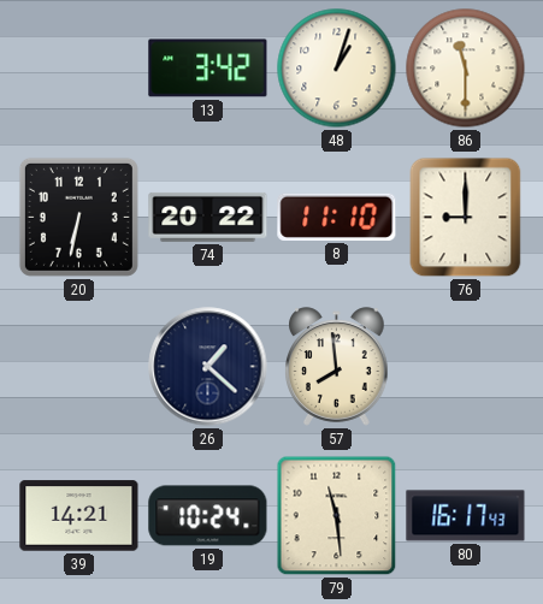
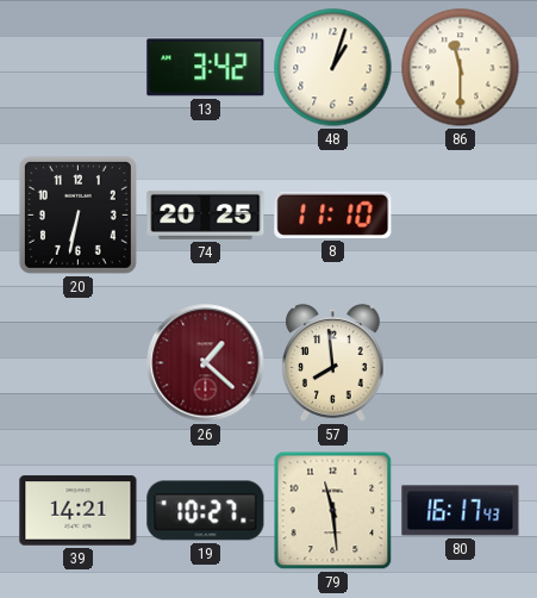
74: 20:22 -> 20:25
76: 9:00 -> none
26 dial: navy -> burgundy
19: 10:24 -> 10:27
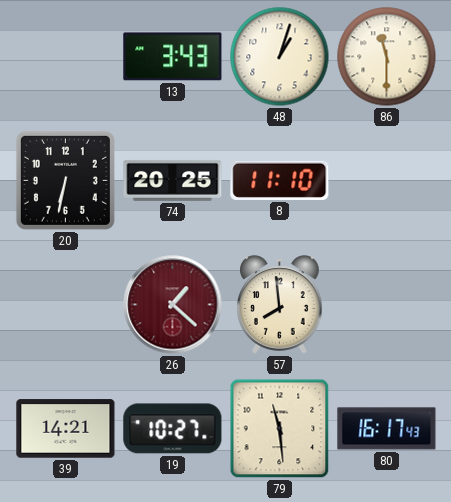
13: 3:42 -> 3:43
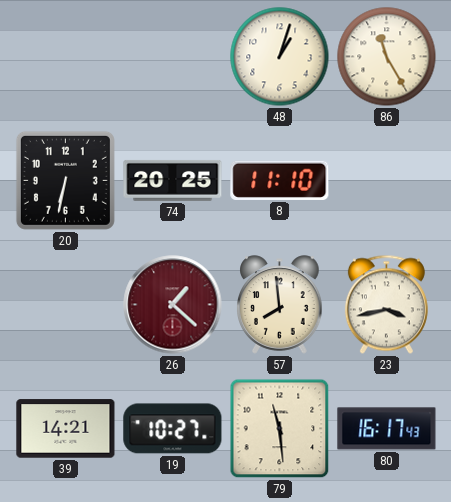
13: 3:43 -> none
86: 11:30 -> 11:25
23: none -> 3:43
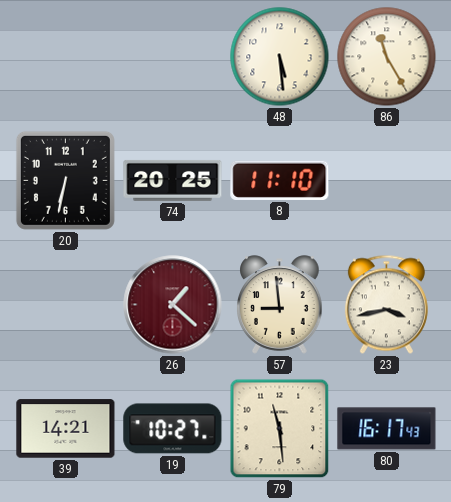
48: 1:03 -> 5:29
57: 7:59 -> 8:59
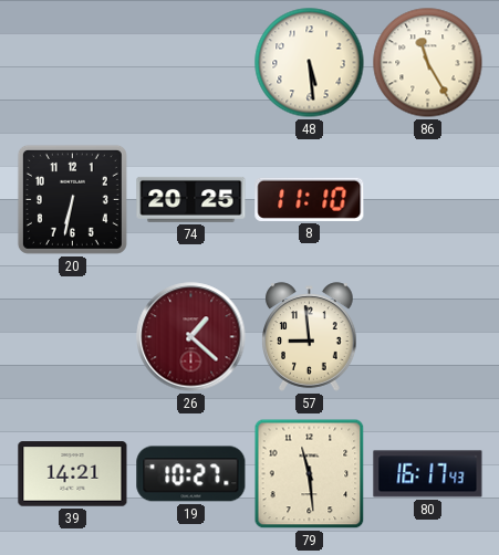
23: 3:43 -> none
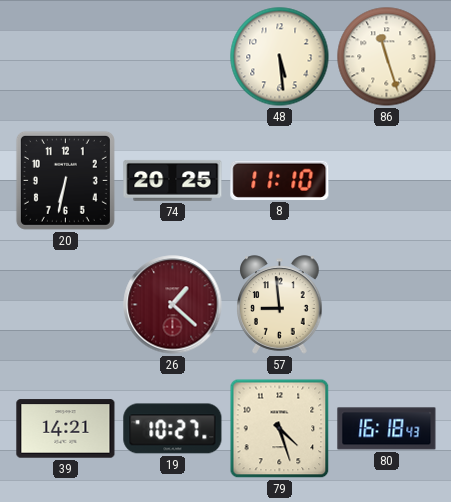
86: 11:25 -> 11:27
79: 11:29 -> 4:27
80: 16:17 -> 16:18
